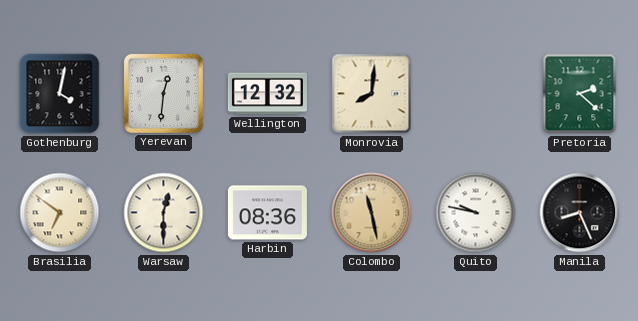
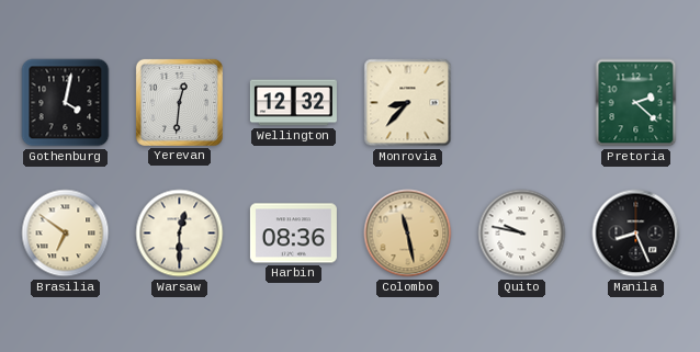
Monrovia: 8:01 -> 8:37
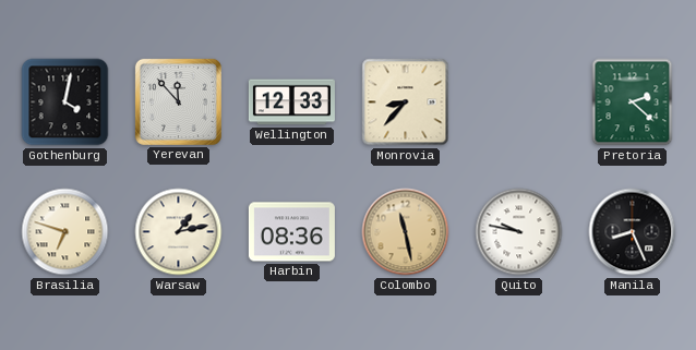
Yerevan: 12:31 -> 11:53
Wellington: 12:32 -> 12:33
Brasilia: 6:51 -> 6:48
Warsaw: 12:30 -> 1:13
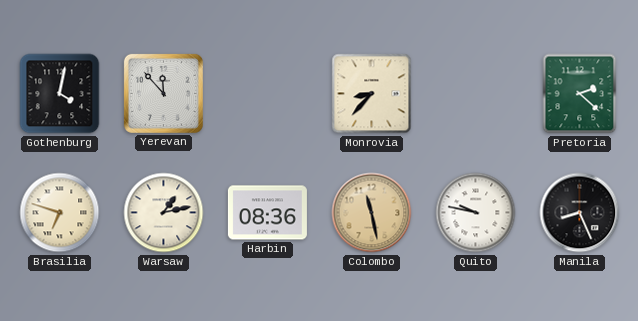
Wellington: 12:33 -> none
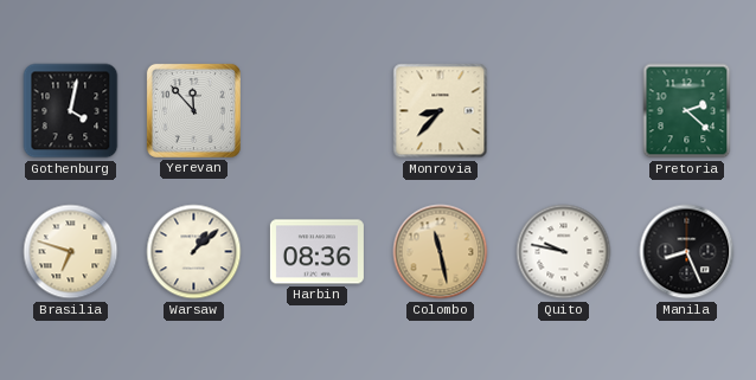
Warsaw: 1:13 -> 1:08
